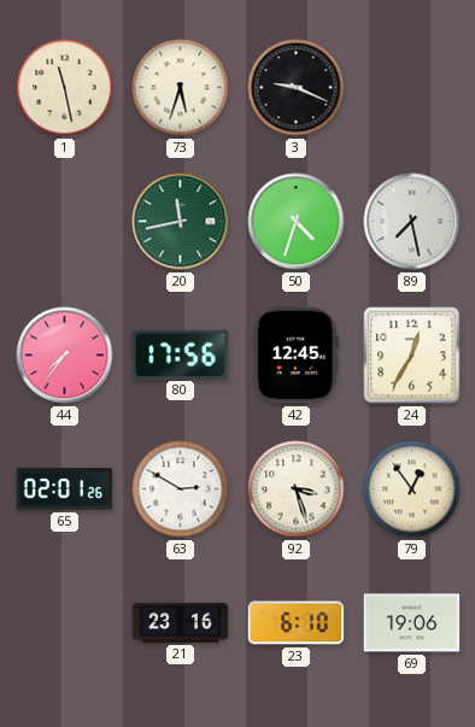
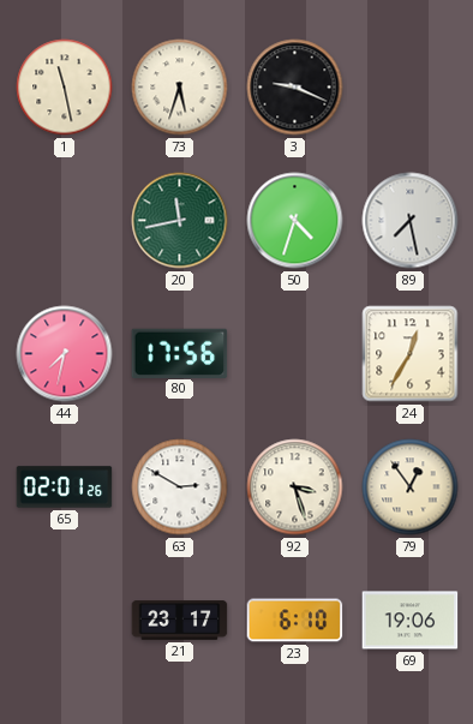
44: 7:36 -> 7:32
42: 12:45 -> none
21: 23:16 -> 23:17
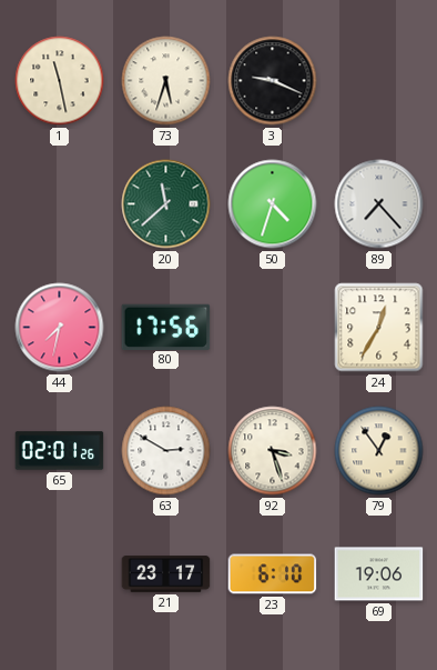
20: 11:43 -> 11:38
89: 7:28 -> 7:23
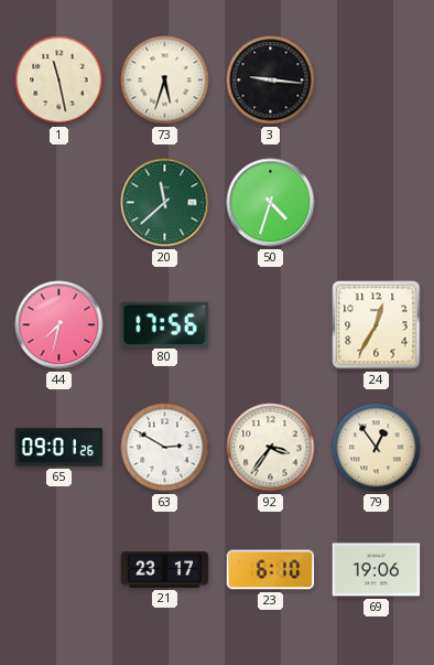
3: 9:19 -> 9:16
89: 7:23 -> none
65: 02:01 -> 09:01
92: 3:27 -> 3:36
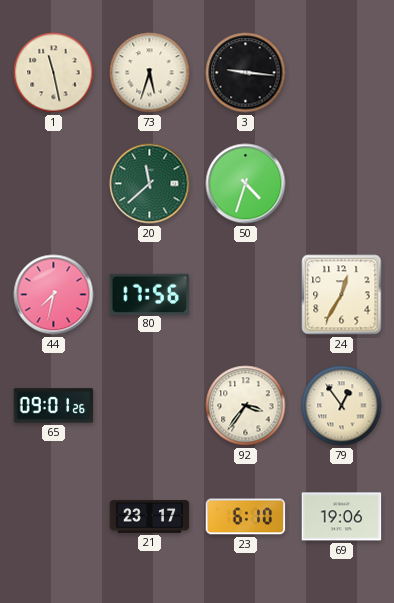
63: 2:50 -> none
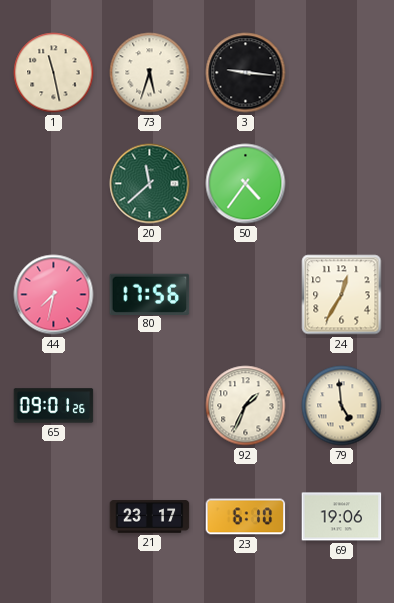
50: 4:33 -> 4:36
92: 3:36 -> 1:34
79: 12:54 -> 4:59
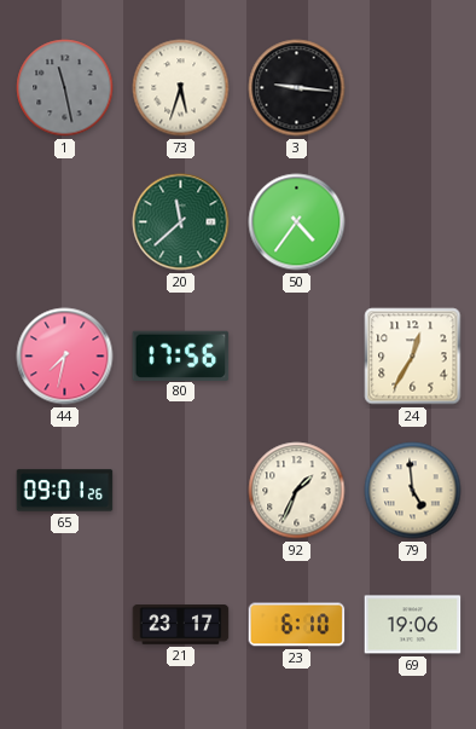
1 dial: cream -> grey
